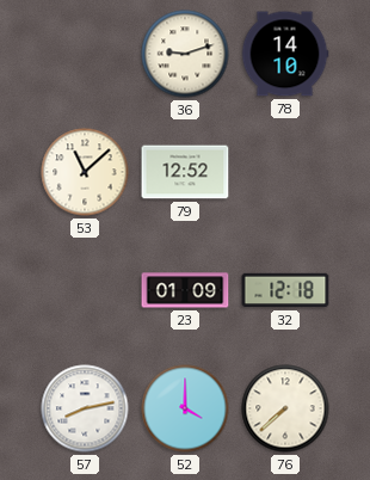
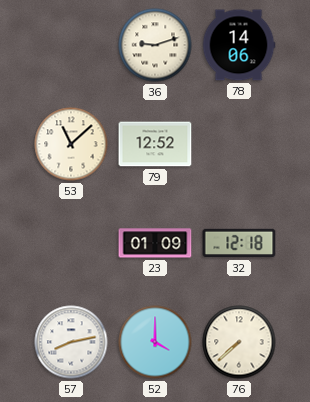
78: 14:10 -> 14:06
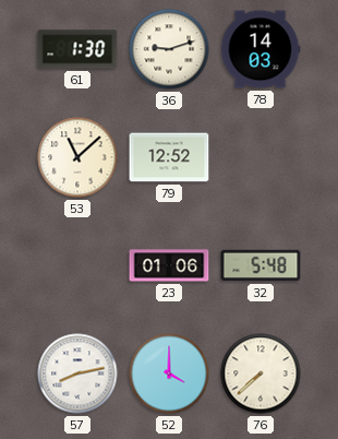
61: none -> 1:30
78: 14:06 -> 14:03
23: 01:09 -> 01:06
32: 12:18 -> 5:48
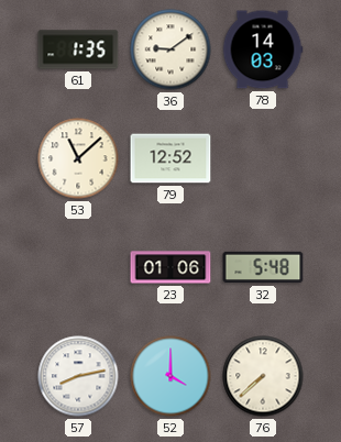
61: 1:30 -> 1:35
36: 9:12 -> 9:09
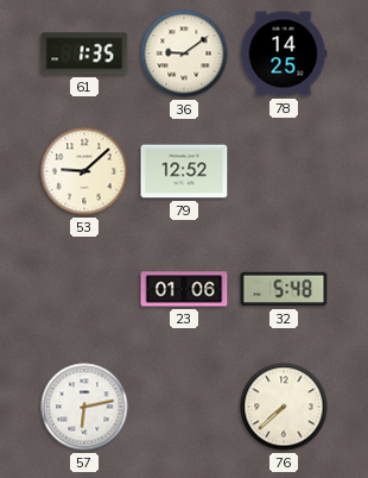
78: 14:03 -> 14:25
53: 11:08 -> 9:08
57: 8:13 -> 6:13
52: 4:00 -> none
